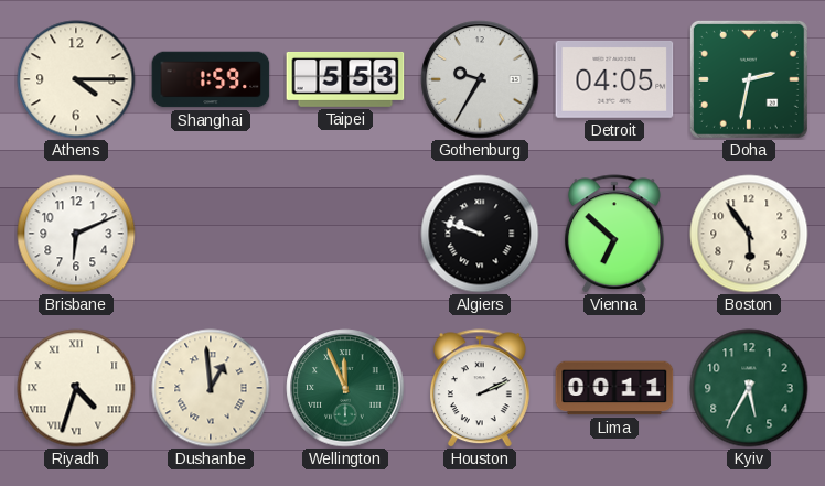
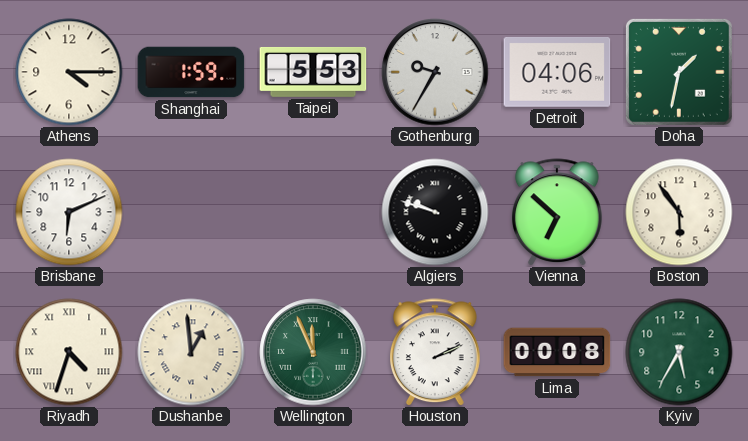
Detroit: 04:05 -> 04:06
Doha: 2:32 -> 1:32
Lima: 00:11 -> 00:08
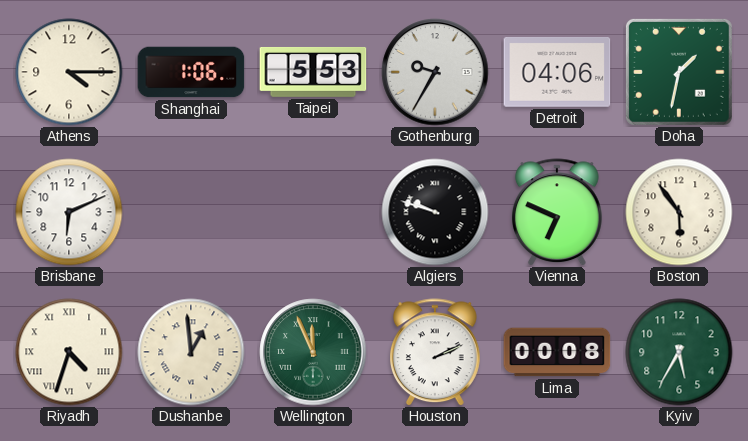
Shanghai: 1:59 -> 1:06
Vienna: 6:52 -> 6:49
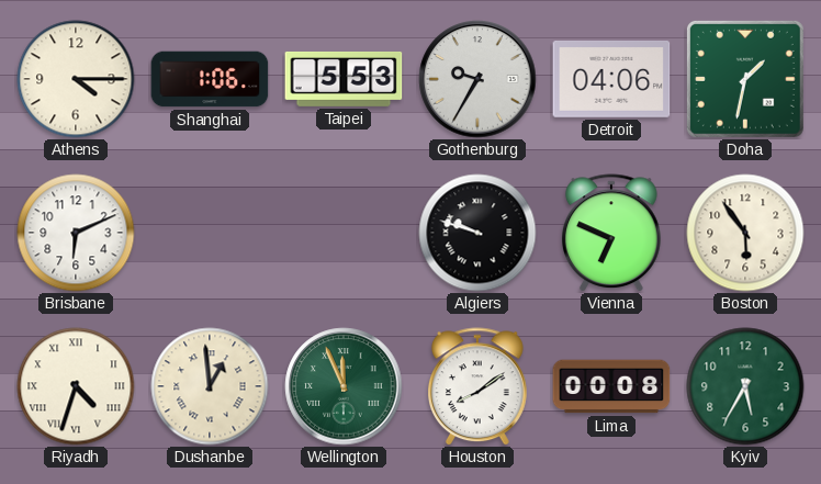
Houston: 2:11 -> 8:09
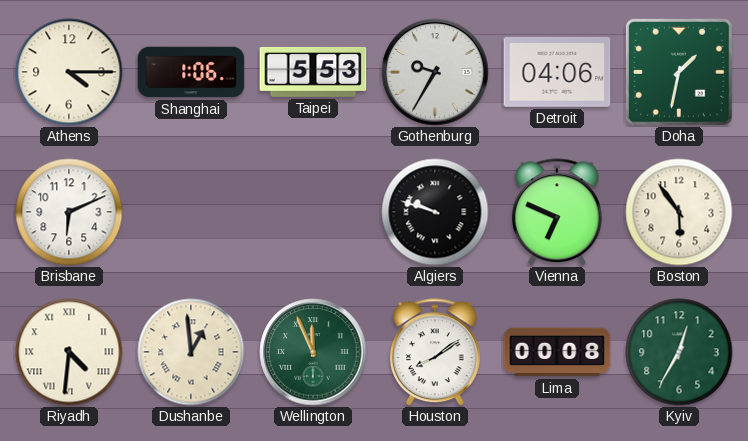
Riyadh: 4:33 -> 4:31
Kyiv: 5:35 -> 12:35
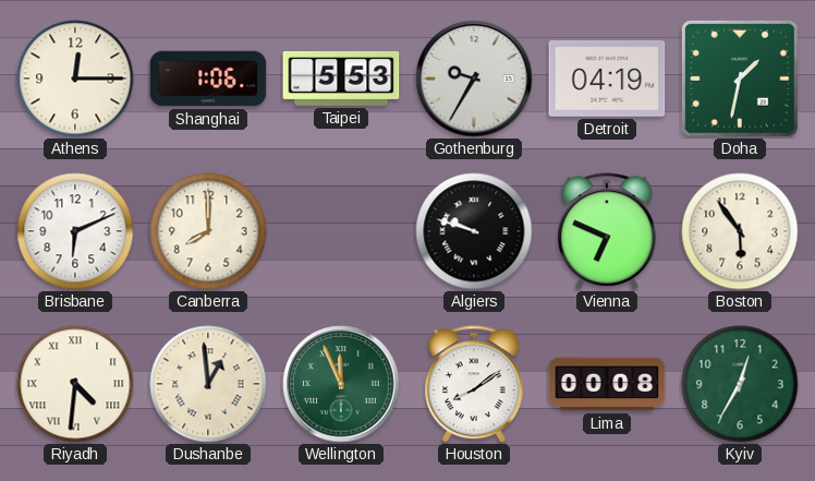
Athens: 4:15 -> 12:15
Detroit: 04:06 -> 04:19
Canberra: none -> 8:00
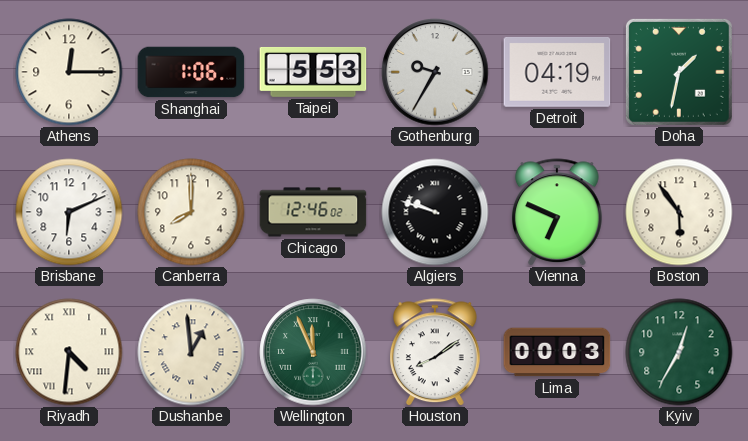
Chicago: none -> 12:46
Lima: 00:08 -> 00:03
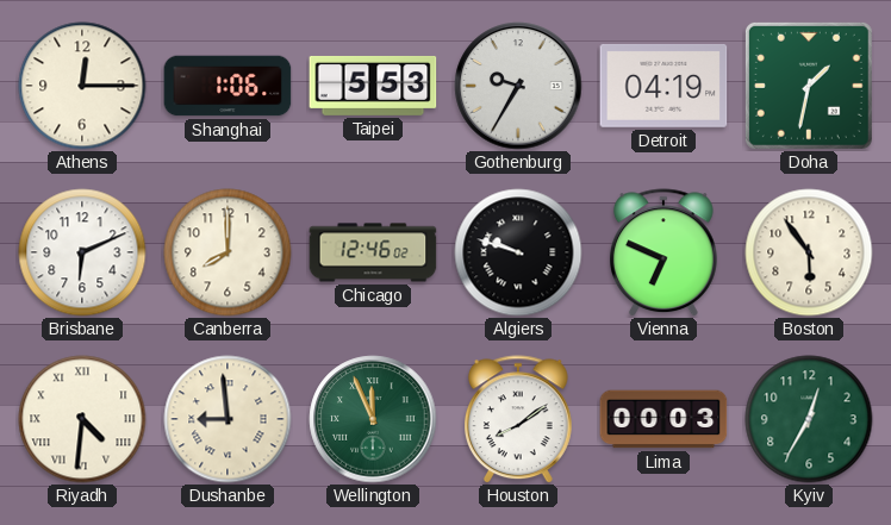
Dushanbe: 12:59 -> 8:59
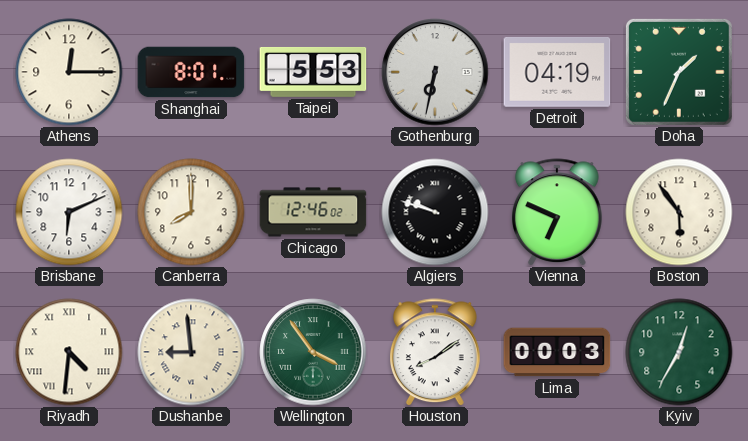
Shanghai: 1:06 -> 8:01
Gothenburg: 9:35 -> 6:32
Doha: 1:32 -> 1:34
Wellington: 11:56 -> 3:54
